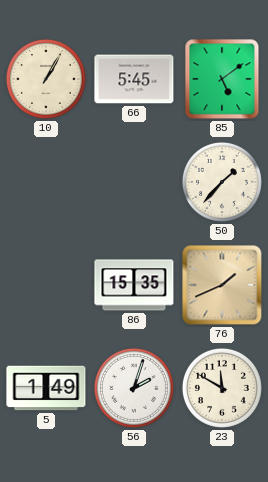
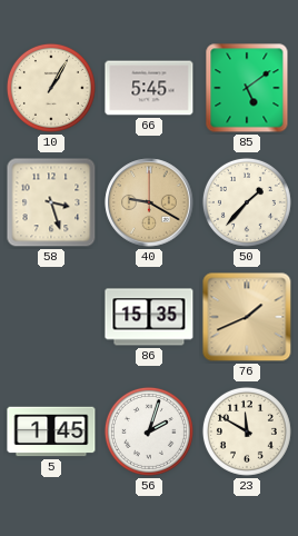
58: none -> 3:27
40: none -> 9:20
5: 1:49 -> 1:45
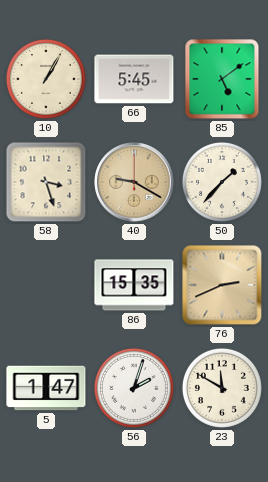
76: 1:41 -> 2:41
5: 1:45 -> 1:47
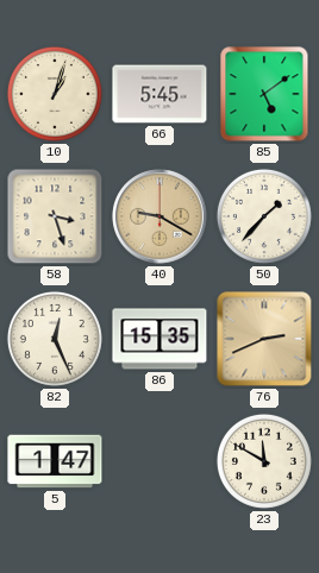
10: 1:05 -> 1:03
82: none -> 12:26
56: 2:03 -> none
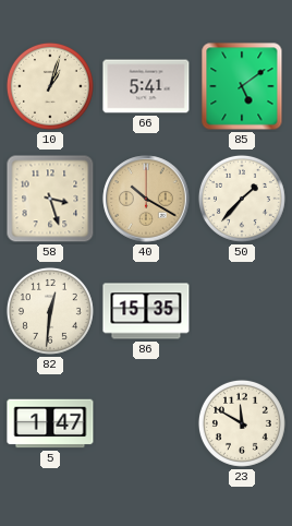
66: 5:45 -> 5:41
40: 9:20 -> 10:20
82: 12:26 -> 12:31
76: 2:41 -> none
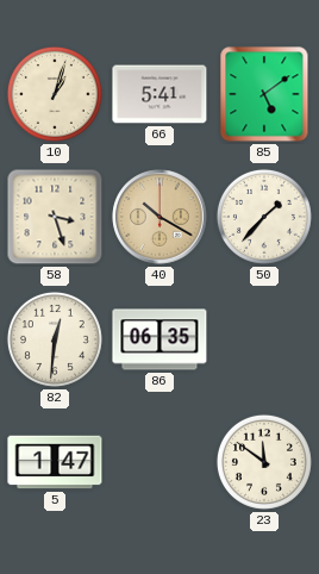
86: 15:35 -> 06:35
23: 11:50 -> 11:51
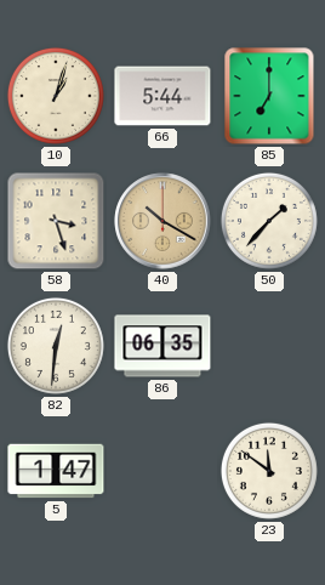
66: 5:41 -> 5:44
85: 5:09 -> 7:00
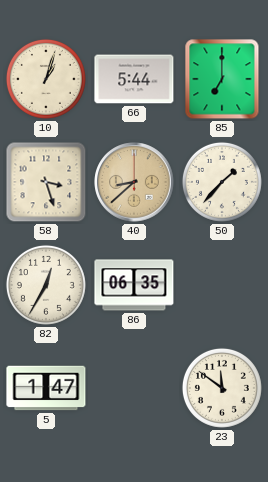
40: 10:20 -> 8:38
82: 12:31 -> 12:35
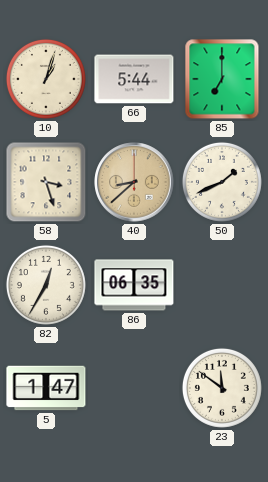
50: 1:37 -> 1:41
